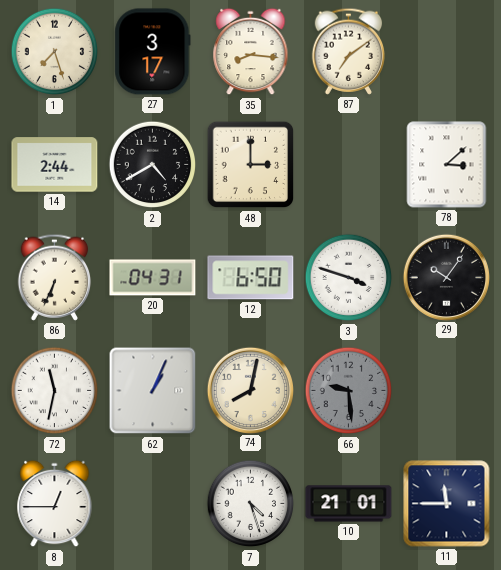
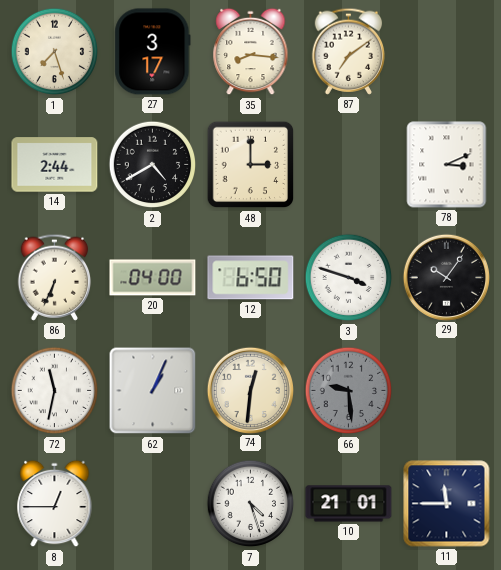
78: 3:08 -> 3:11
20: 04:31 -> 04:00
74: 8:02 -> 12:31
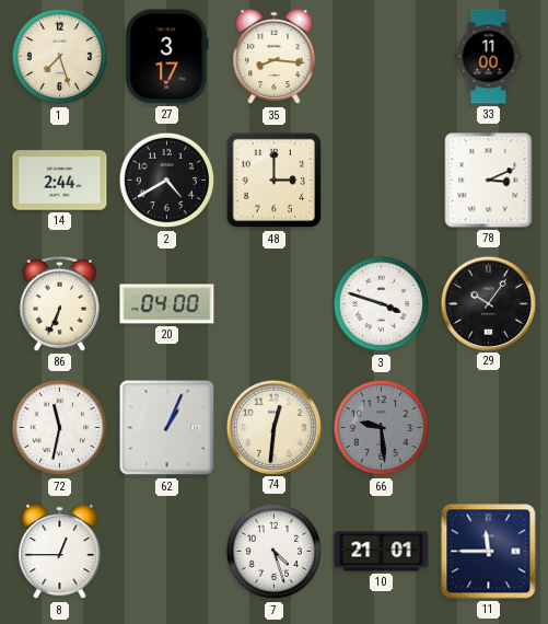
87: 7:09 -> none
33: none -> 11:00
12: 6:50 -> none
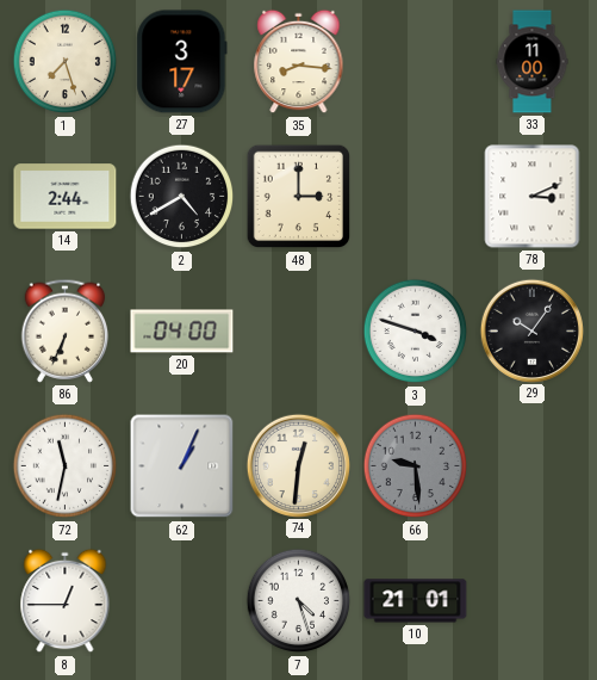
11: 11:45 -> none
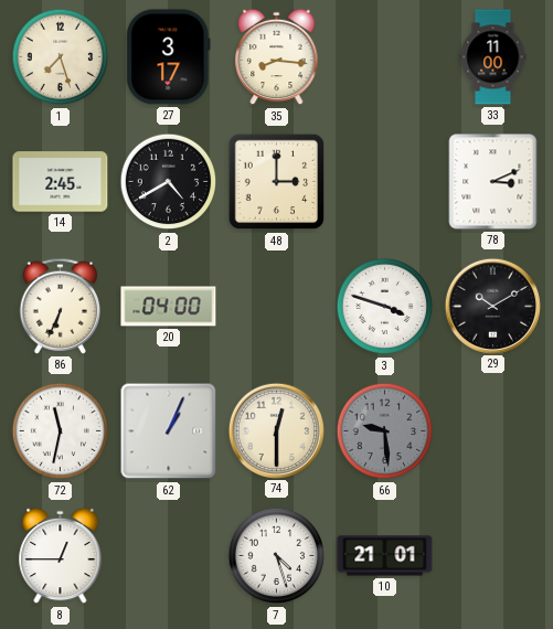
14: 2:44 -> 2:45
29: 10:06 -> 10:10
74: 12:31 -> 12:30
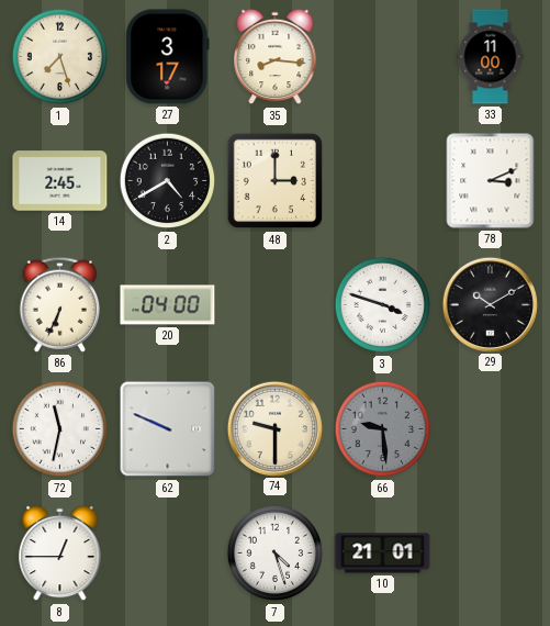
62: 1:04 -> 9:49
74: 12:30 -> 9:30
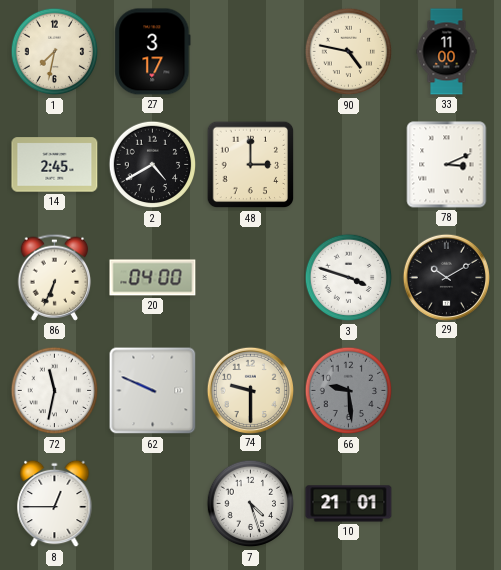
1: 7:27 -> 7:32
35: 8:16 -> none
90: none -> 4:47
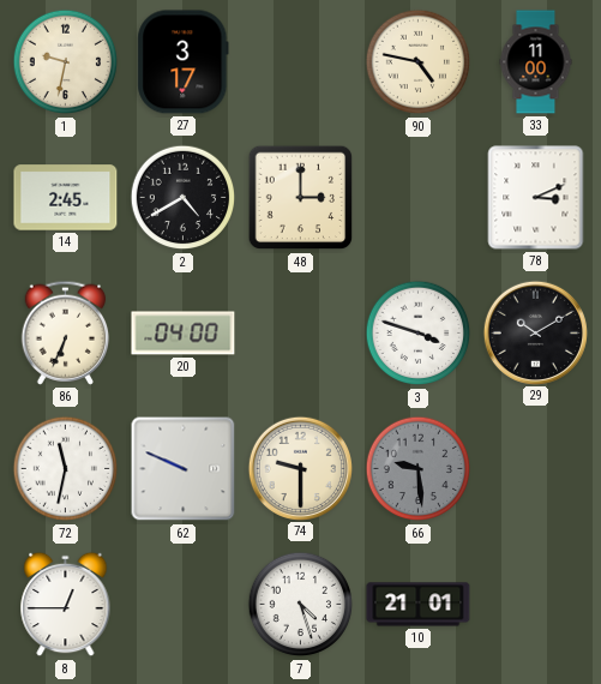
1: 7:32 -> 9:32
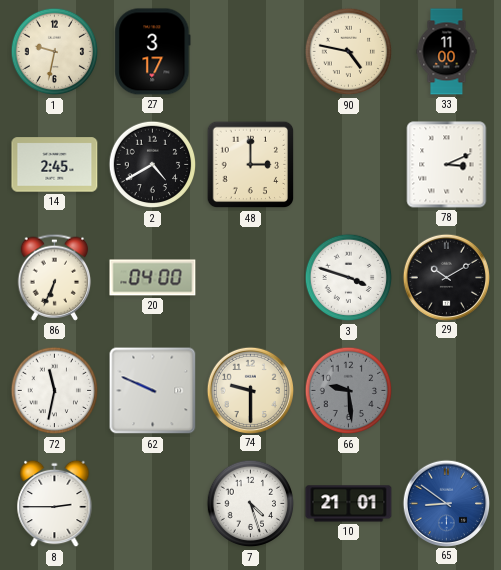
8: 12:45 -> 2:45
65: none -> 8:51
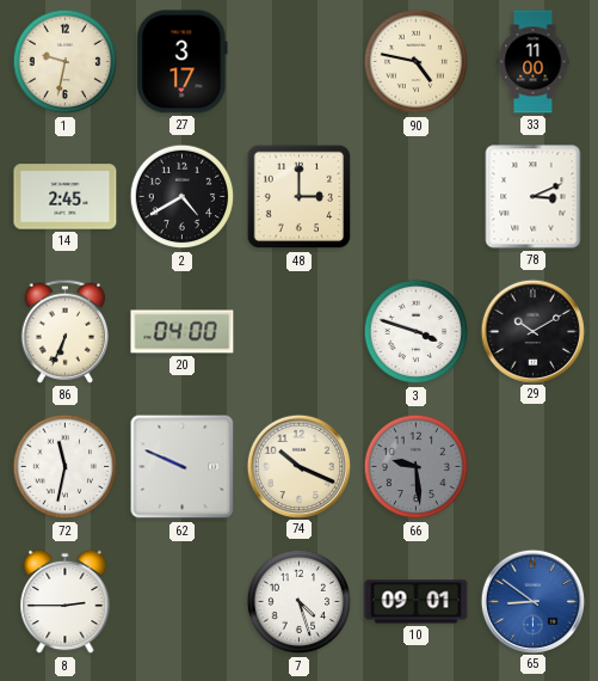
74: 9:30 -> 10:19
10: 21:01 -> 09:01
